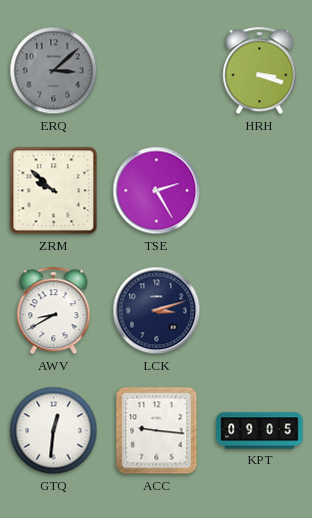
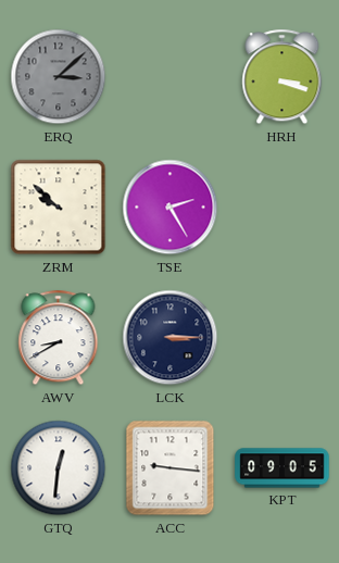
LCK: 3:12 -> 3:15
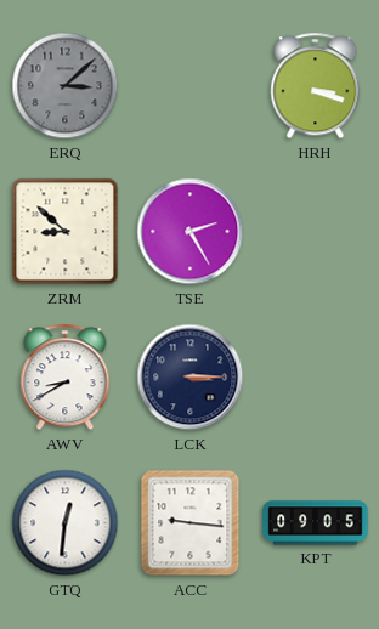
ZRM: 9:52 -> 8:52
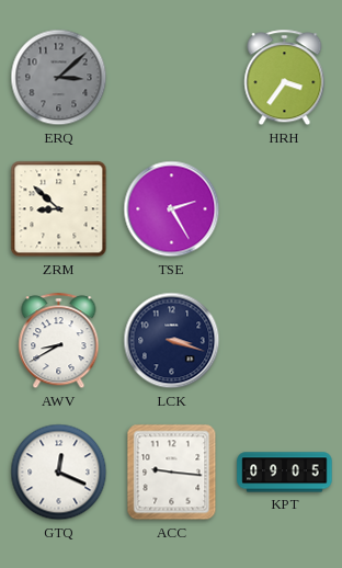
HRH: 3:18 -> 3:36
LCK: 3:15 -> 3:18
GTQ: 12:31 -> 12:19
